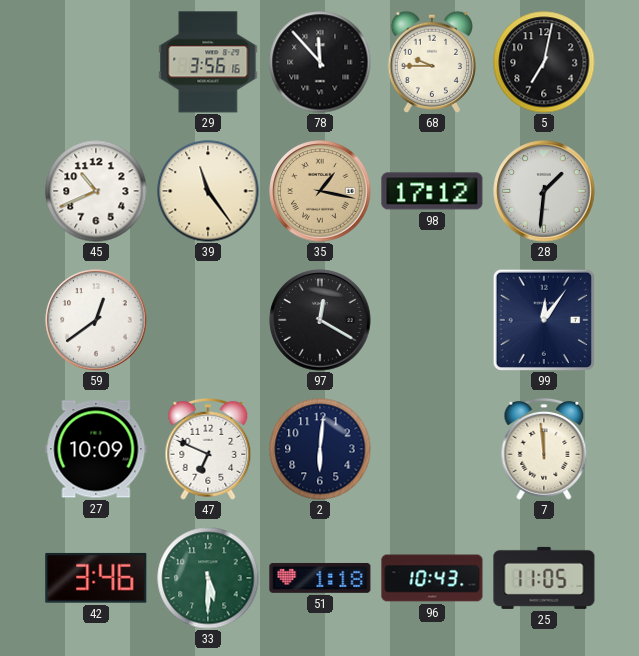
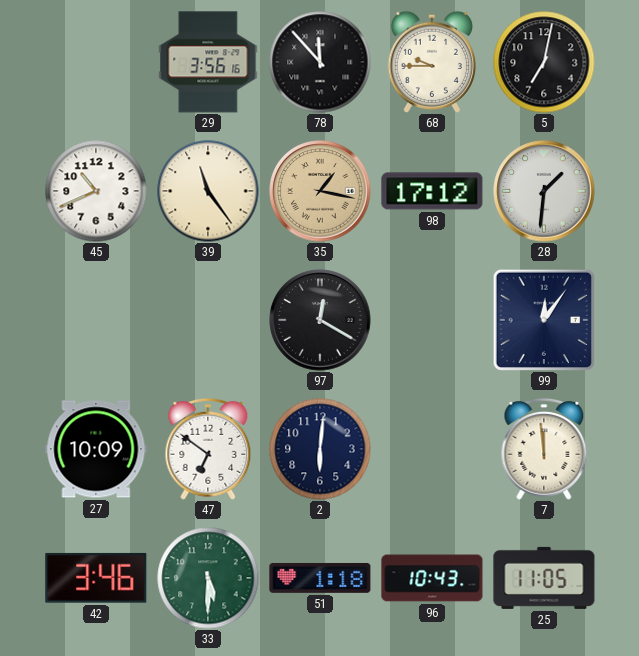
59: 12:39 -> none
47: 6:49 -> 6:51
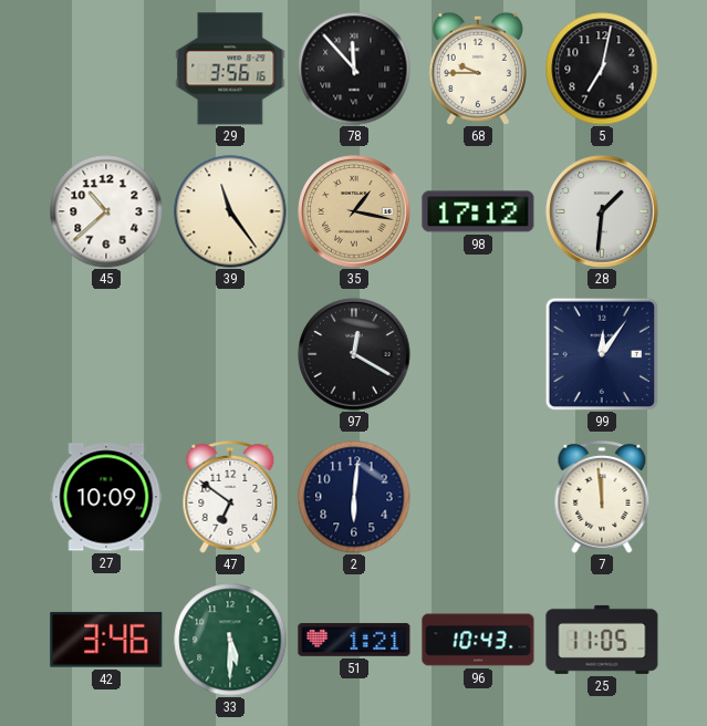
45: 10:41 -> 10:38
51: 1:18 -> 1:21
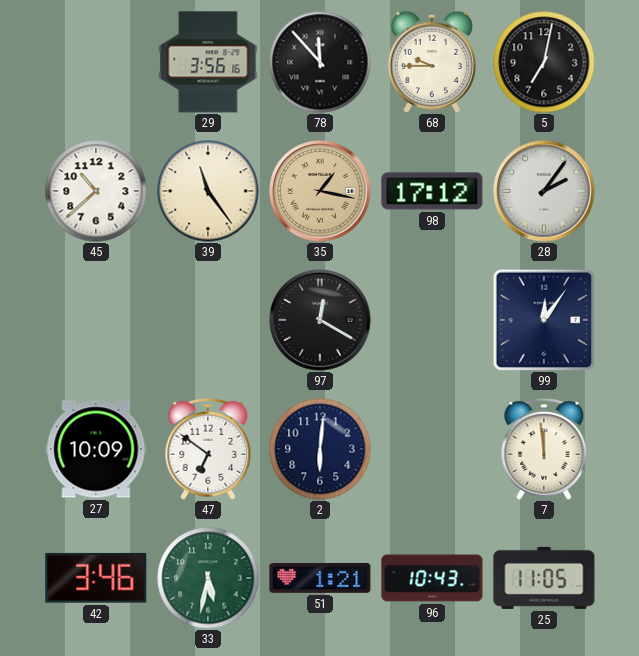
28: 1:31 -> 2:06
33: 5:30 -> 5:32
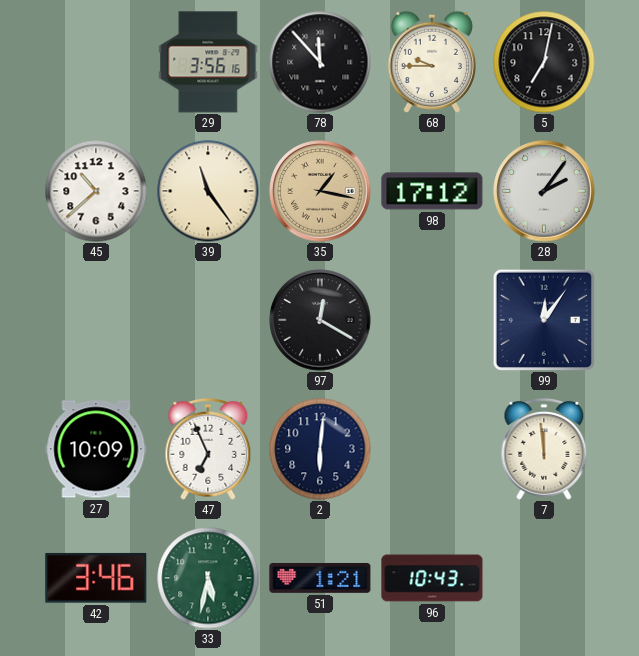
47: 6:51 -> 6:56
25: 11:05 -> none
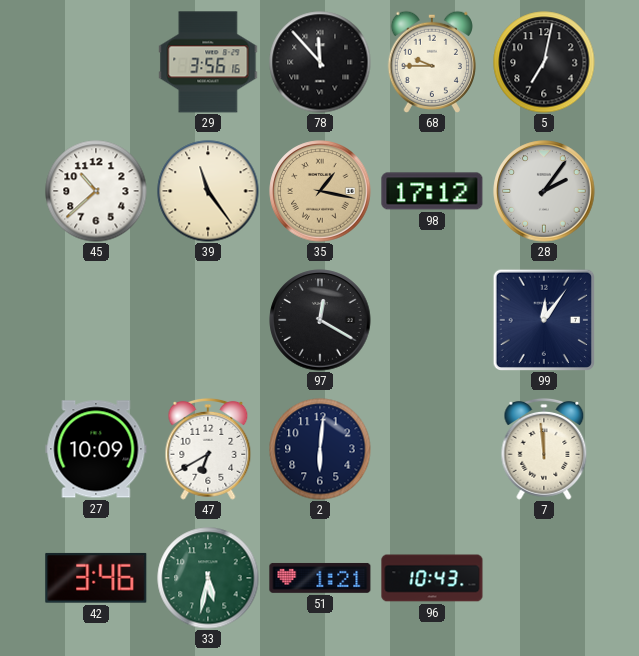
47: 6:56 -> 6:40
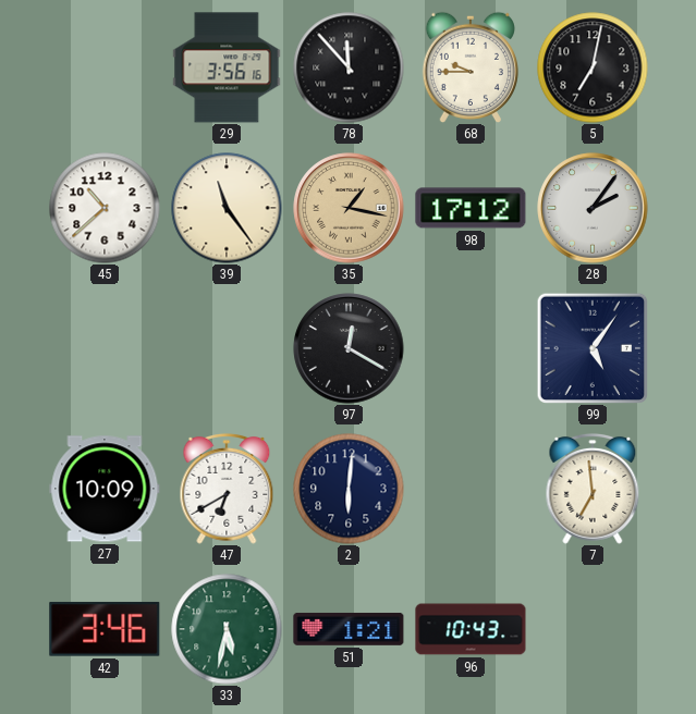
99: 12:06 -> 5:06
7: 11:59 -> 6:59
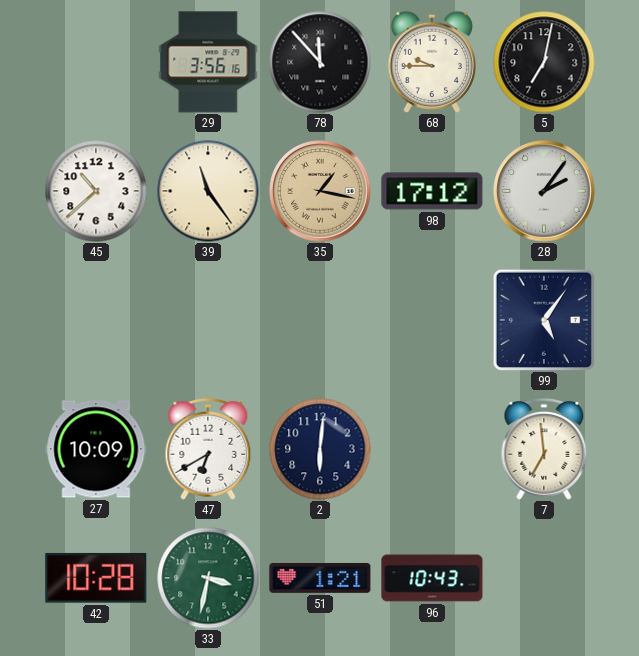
97: 12:20 -> none
42: 3:46 -> 10:28
33: 5:32 -> 3:32
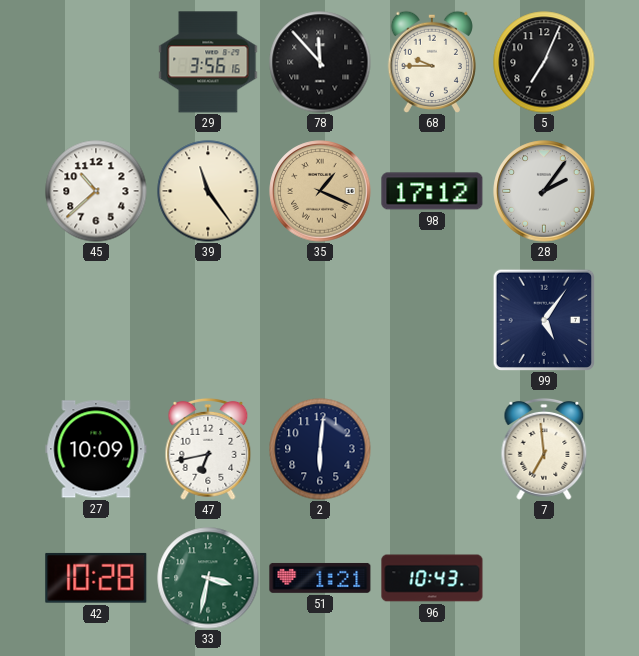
5: 7:02 -> 7:04
35: 1:17 -> 1:19
47: 6:40 -> 6:43
